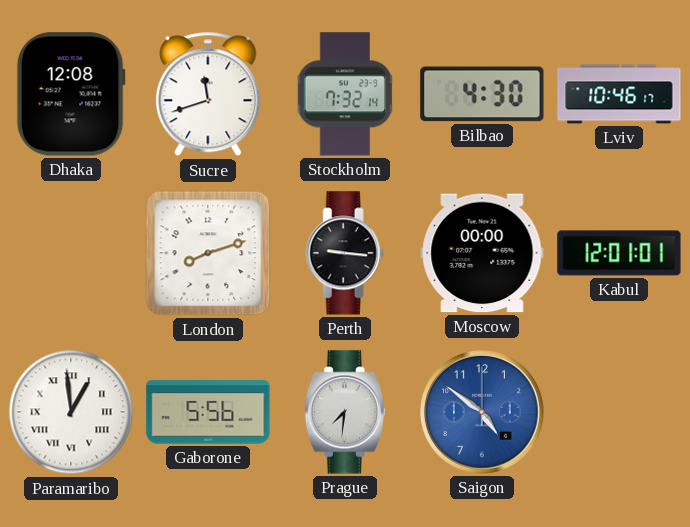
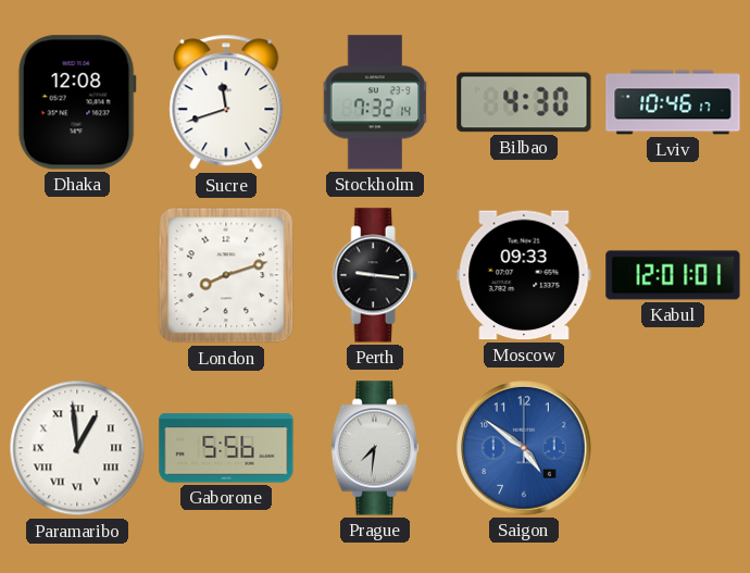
Moscow: 00:00 -> 09:33
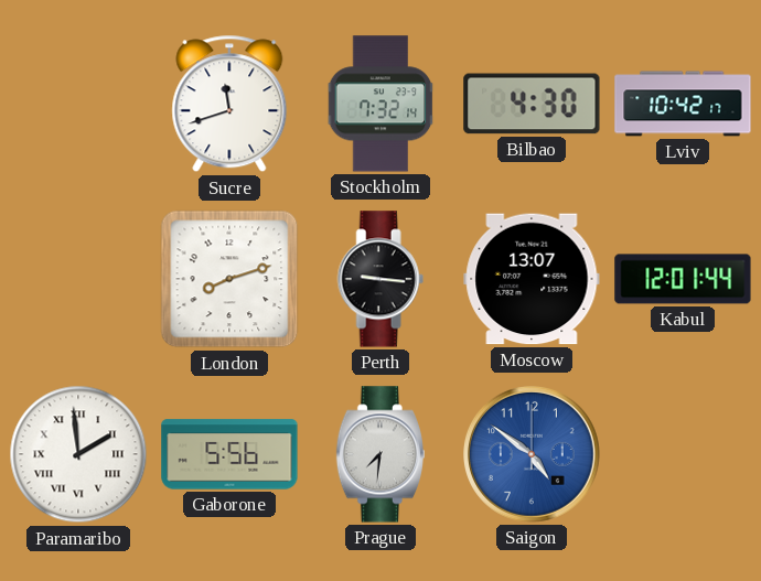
Dhaka: 12:08 -> none
Lviv: 10:46 -> 10:42
Moscow: 09:33 -> 13:07
Kabul: 12:01:01 -> 12:01:44
Paramaribo: 12:59 -> 1:59
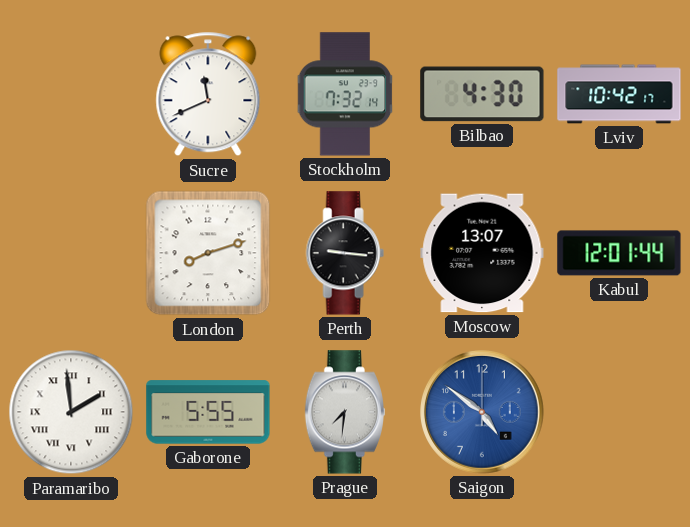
Sucre: 11:42 -> 11:41
Gaborone: 5:56 -> 5:55
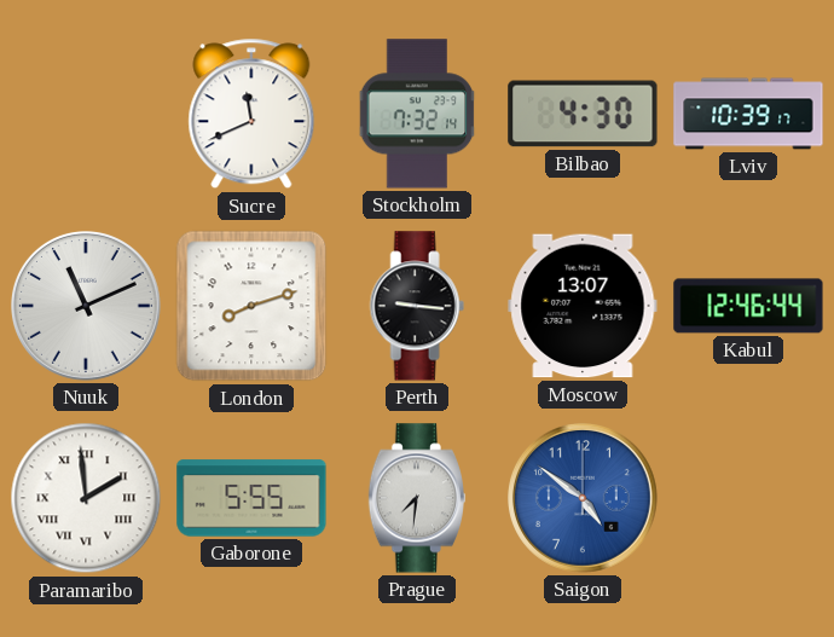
Lviv: 10:42 -> 10:39
Nuuk: none -> 11:11
Kabul: 12:01 -> 12:46
